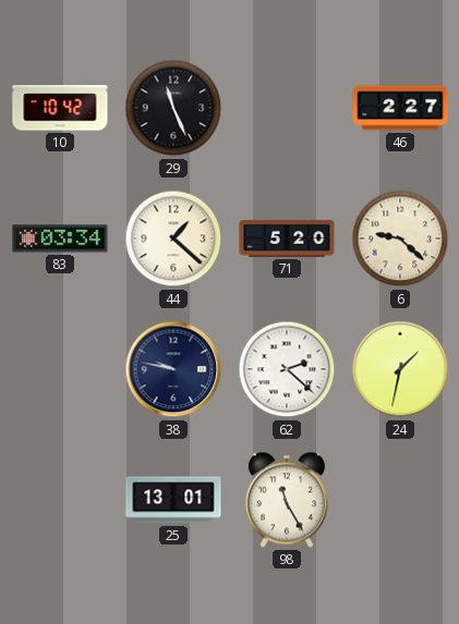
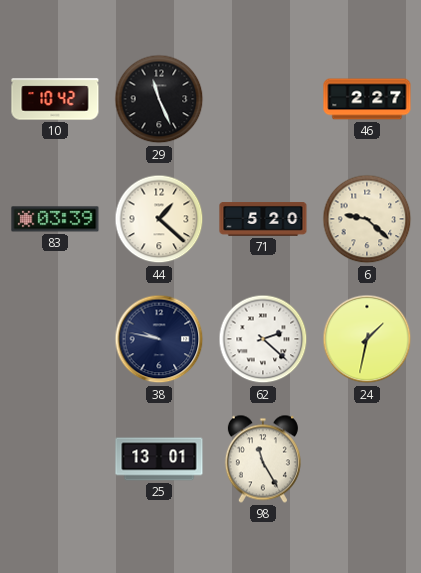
83: 03:34 -> 03:39
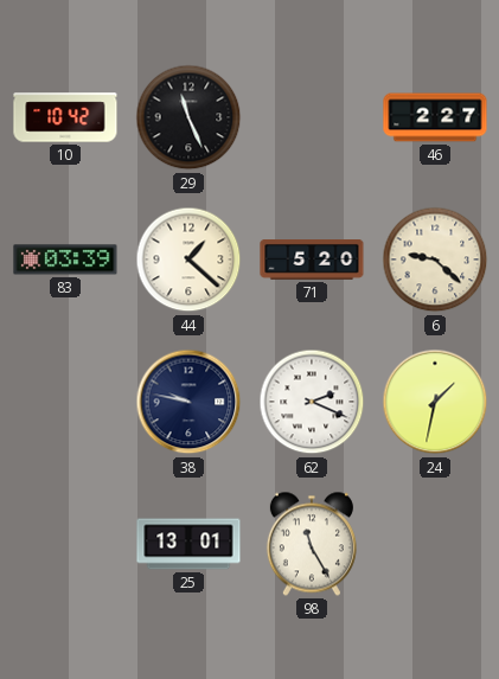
62: 2:22 -> 2:19
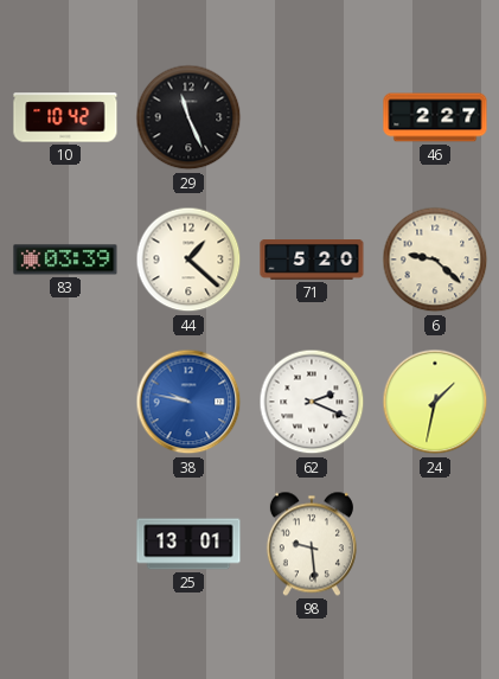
38 dial: navy -> blue
98: 11:25 -> 9:29
